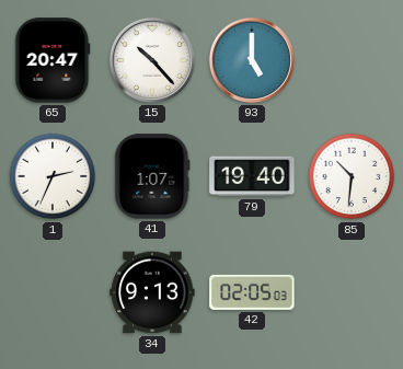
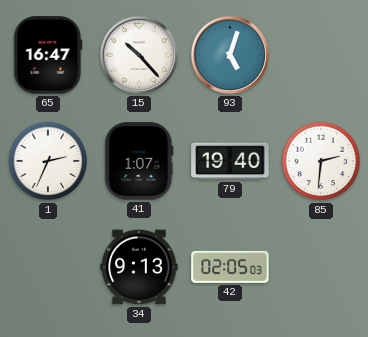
65: 20:47 -> 16:47
93: 5:00 -> 5:03
85: 10:31 -> 2:31
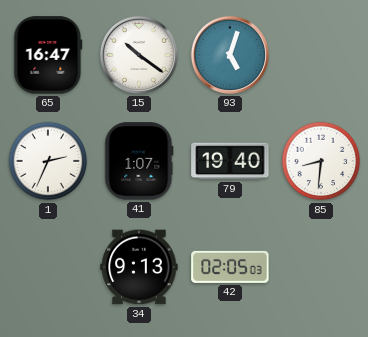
15: 10:23 -> 10:21
85: 2:31 -> 8:31
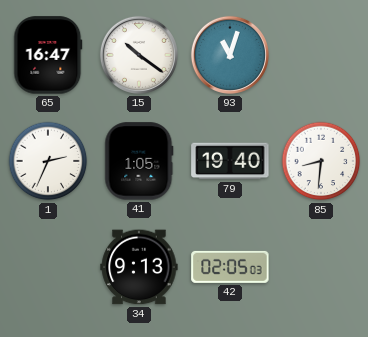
93: 5:03 -> 11:03
41: 1:07 -> 1:05
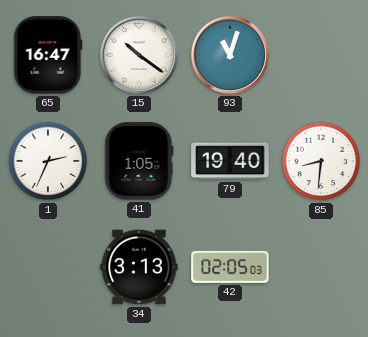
34: 9:13 -> 3:13
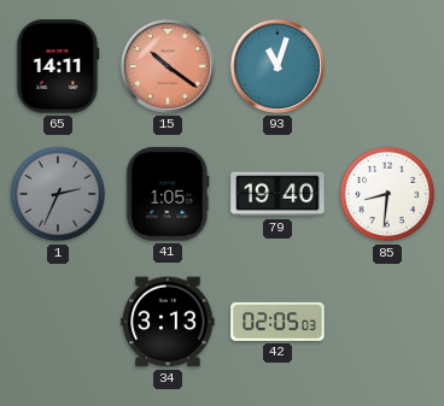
65: 16:47 -> 14:11
15 dial: white -> salmon
1 dial: white -> grey
